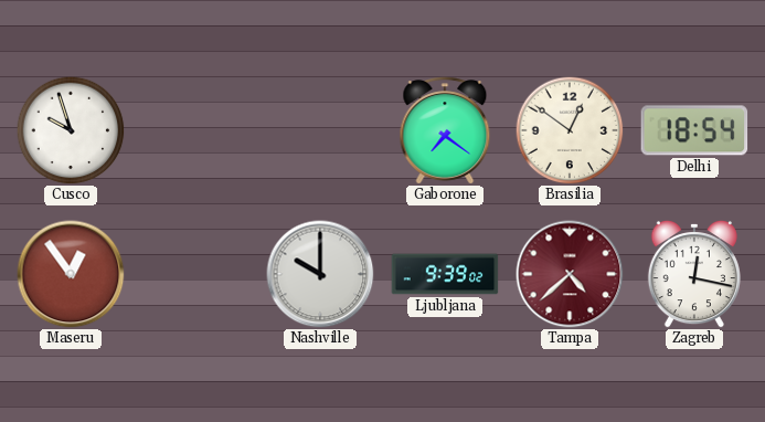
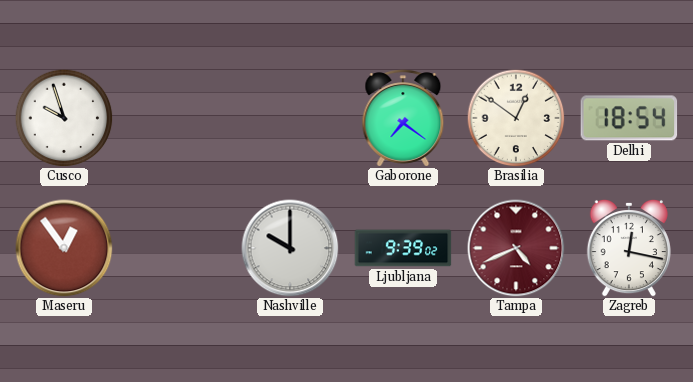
Tampa: 4:38 -> 4:41
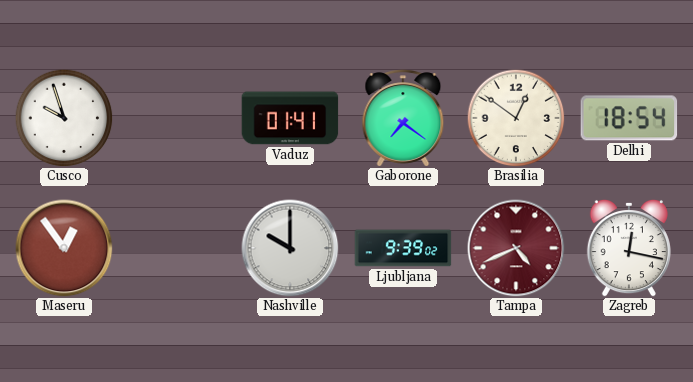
Vaduz: none -> 01:41
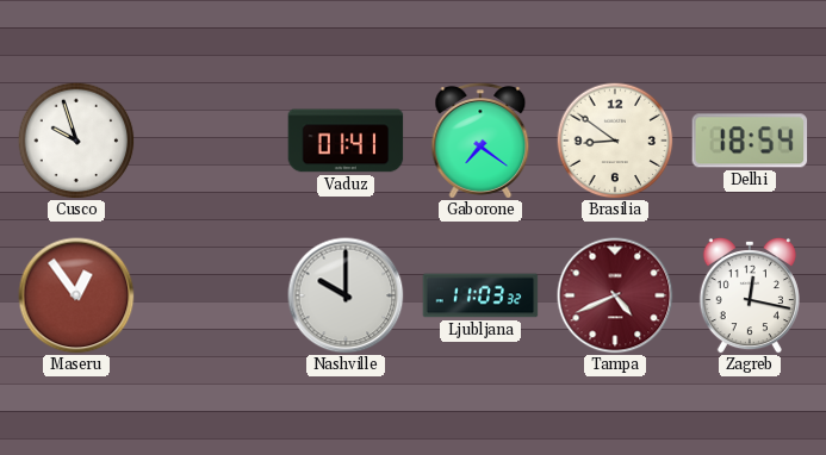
Brasilia: 12:51 -> 8:51
Ljubljana: 9:39 -> 11:03
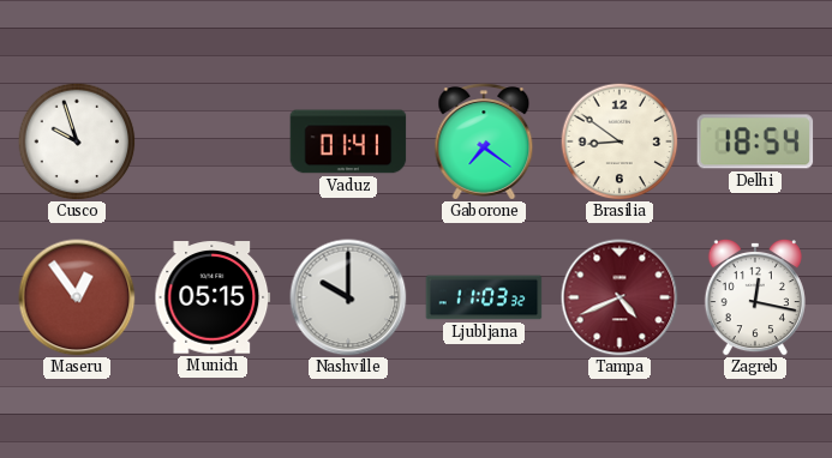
Munich: none -> 05:15
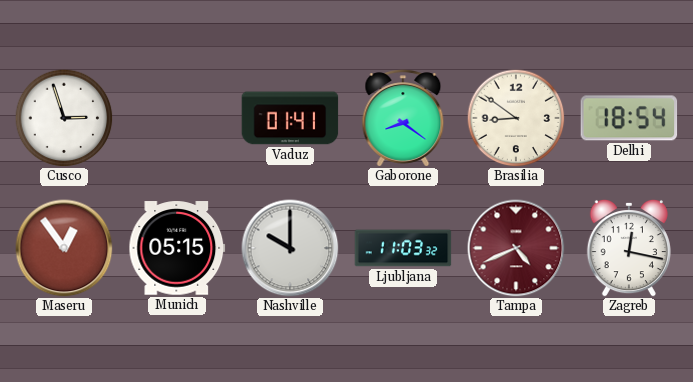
Cusco: 9:57 -> 2:57
Gaborone: 7:21 -> 8:21
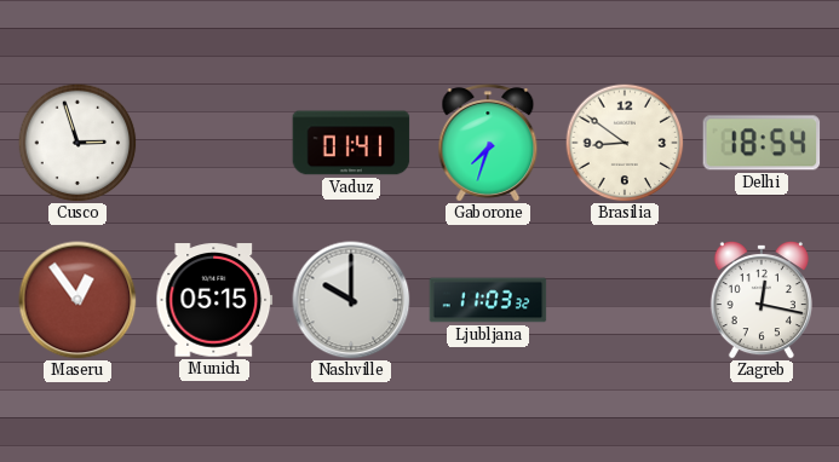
Gaborone: 8:21 -> 7:33
Tampa: 4:41 -> none
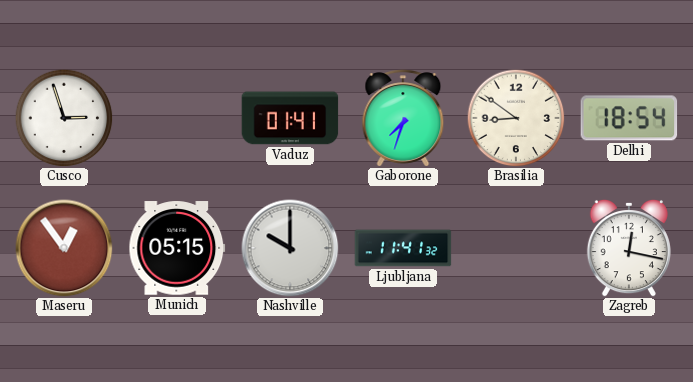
Ljubljana: 11:03 -> 11:41
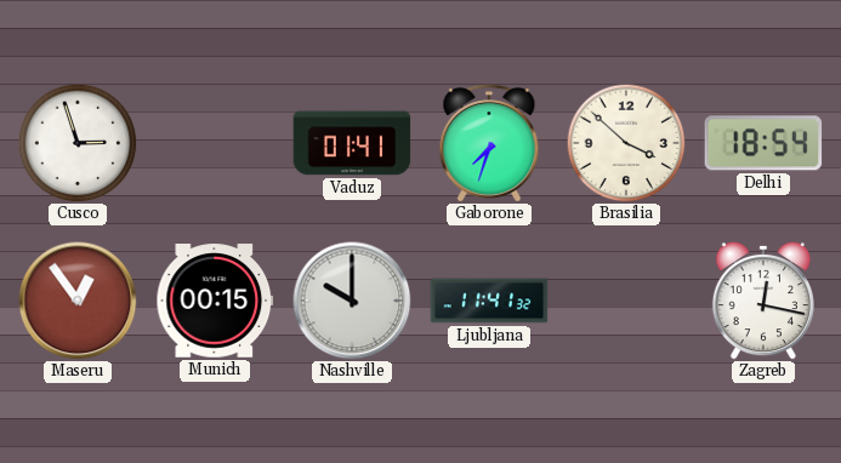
Brasilia: 8:51 -> 3:52
Munich: 05:15 -> 00:15
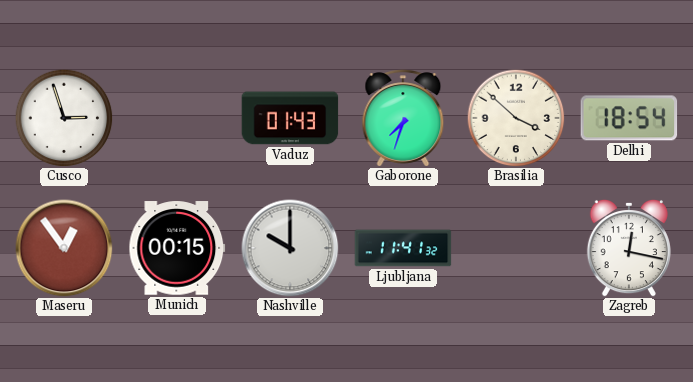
Vaduz: 01:41 -> 01:43
